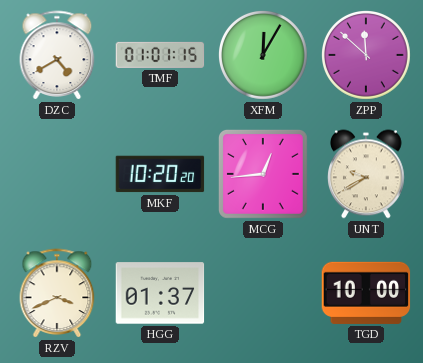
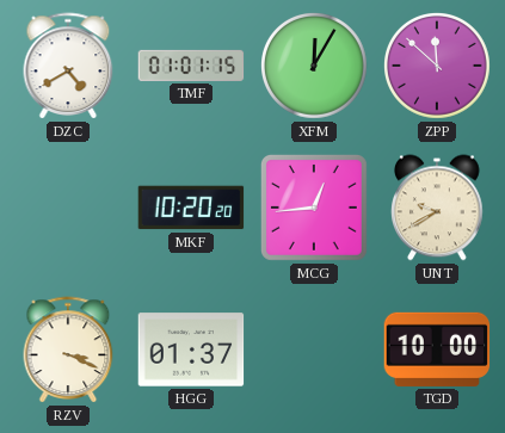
RZV: 3:41 -> 3:19
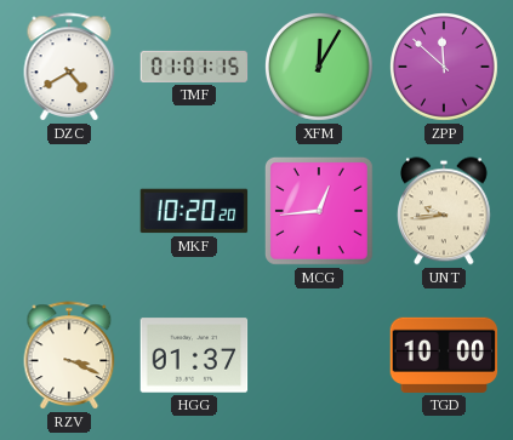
UNT: 9:40 -> 9:44
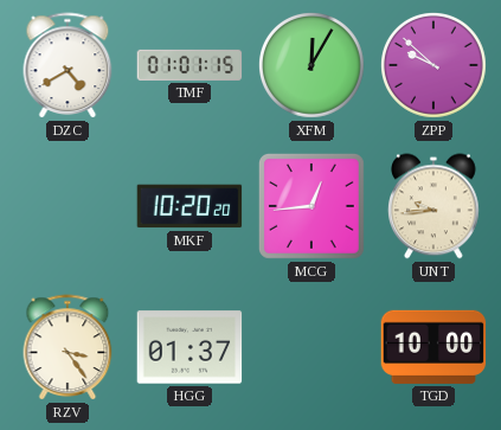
ZPP: 11:52 -> 9:52
RZV: 3:19 -> 3:24
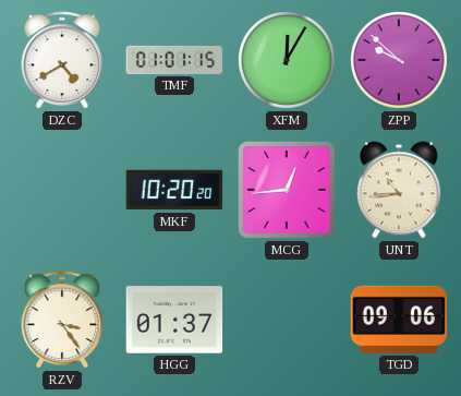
UNT: 9:44 -> 10:44
TGD: 10:00 -> 09:06
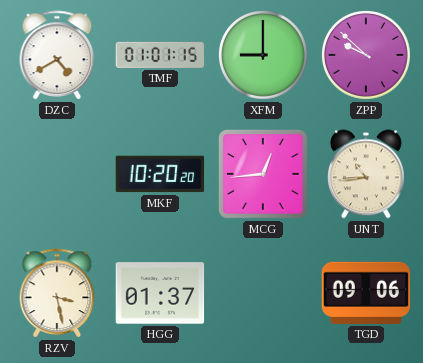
XFM: 12:05 -> 9:00
RZV: 3:24 -> 3:28
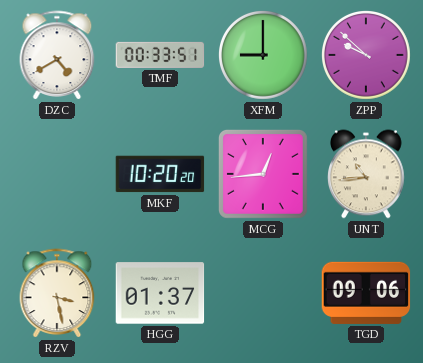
TMF: 01:01 -> 00:33
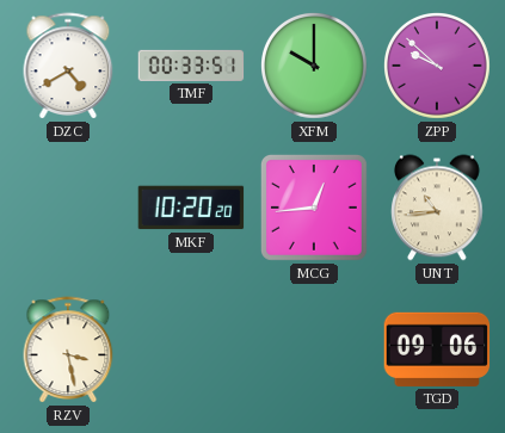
XFM: 9:00 -> 10:00
HGG: 01:37 -> none
